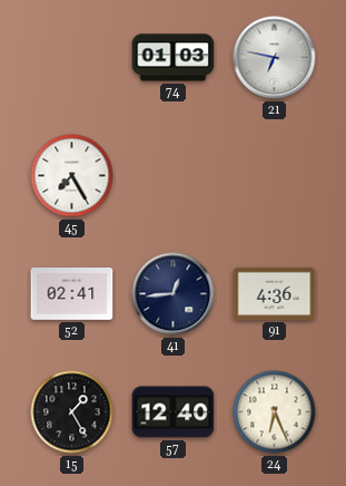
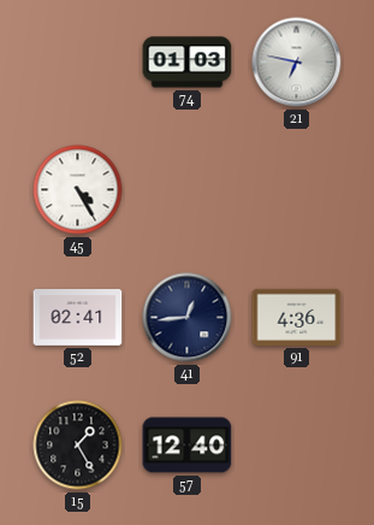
45: 7:25 -> 4:25
24: 6:26 -> none
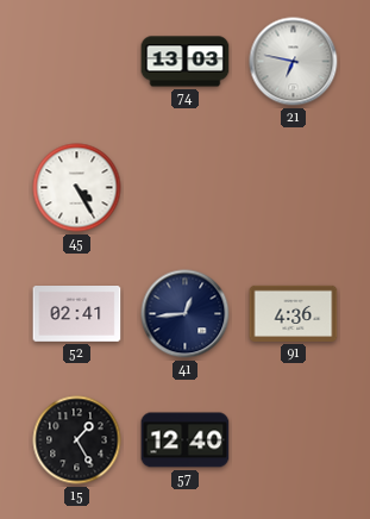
74: 01:03 -> 13:03
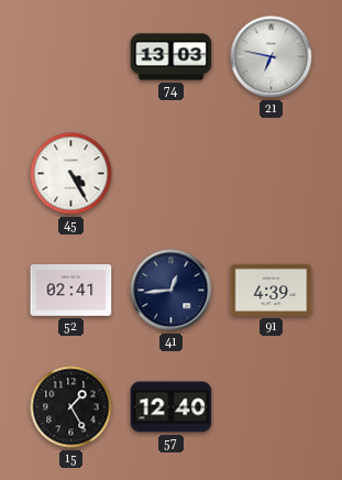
91: 4:36 -> 4:39
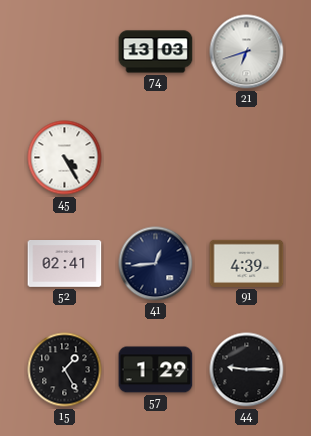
21: 6:47 -> 6:42
57: 12:40 -> 1:29
44: none -> 9:15
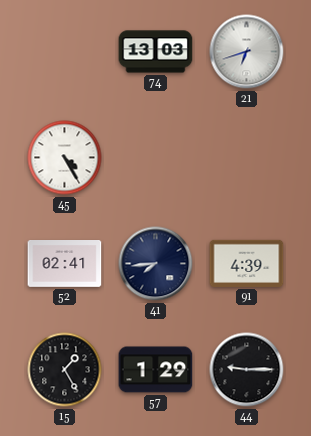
41: 12:44 -> 7:44
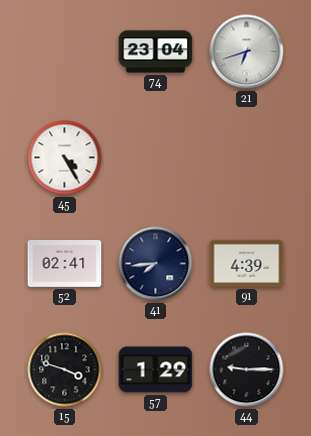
74: 13:03 -> 23:04
15: 1:25 -> 3:48
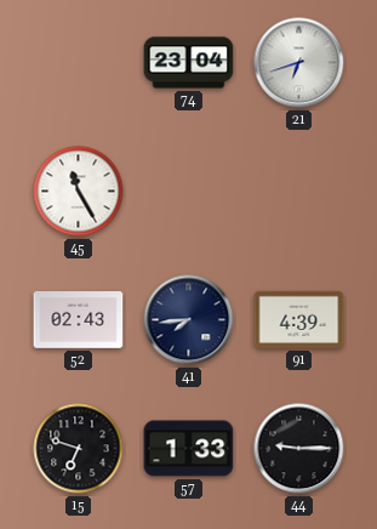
45: 4:25 -> 11:25
52: 02:41 -> 02:43
15: 3:48 -> 6:48
57: 1:29 -> 1:33
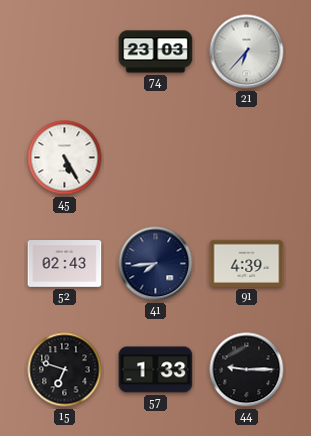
74: 23:04 -> 23:03
21: 6:42 -> 6:37
45: 11:25 -> 5:25
